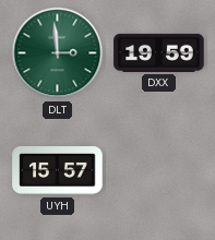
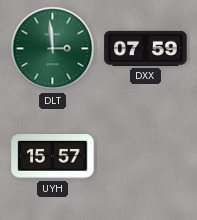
DXX: 19:59 -> 07:59
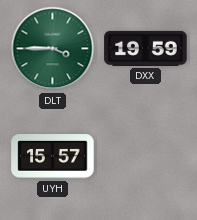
DLT: 2:59 -> 3:45
DXX: 07:59 -> 19:59
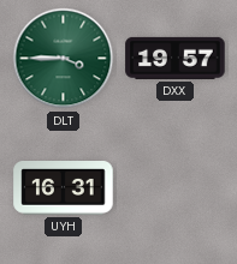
DXX: 19:59 -> 19:57
UYH: 15:57 -> 16:31
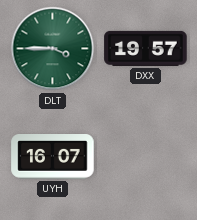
UYH: 16:31 -> 16:07
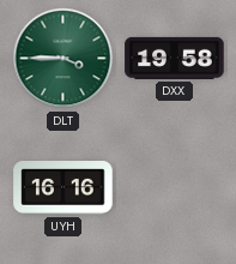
DXX: 19:57 -> 19:58
UYH: 16:07 -> 16:16
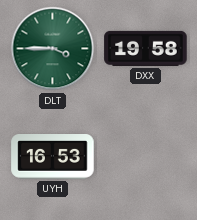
UYH: 16:16 -> 16:53
